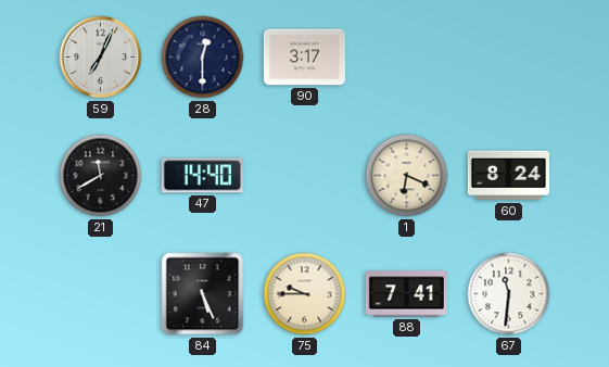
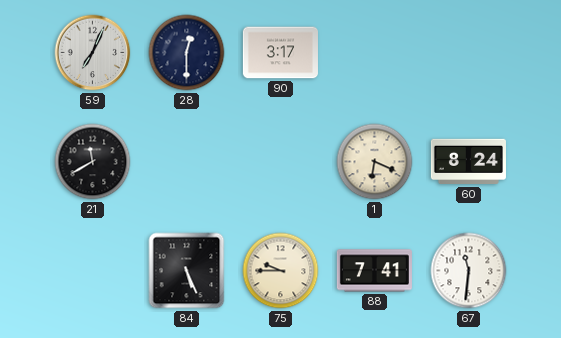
47: 14:40 -> none
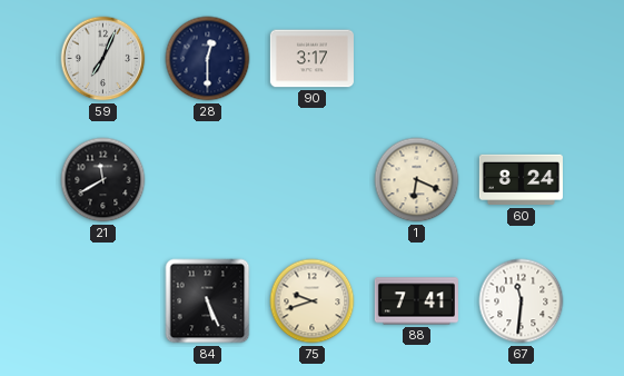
75: 9:45 -> 9:42
